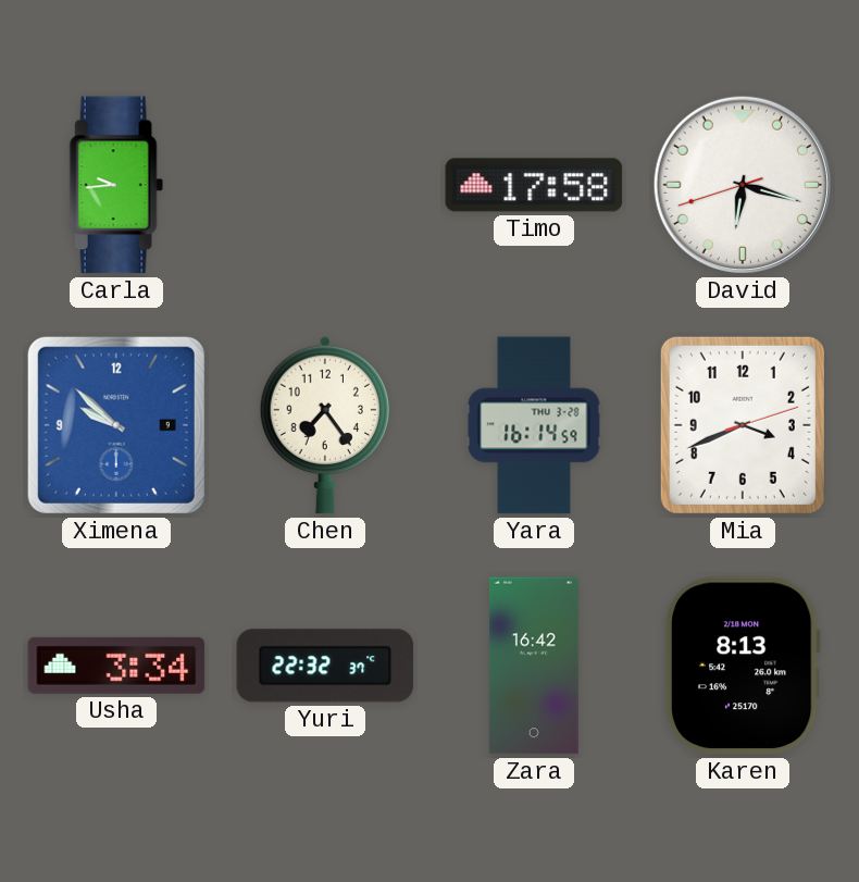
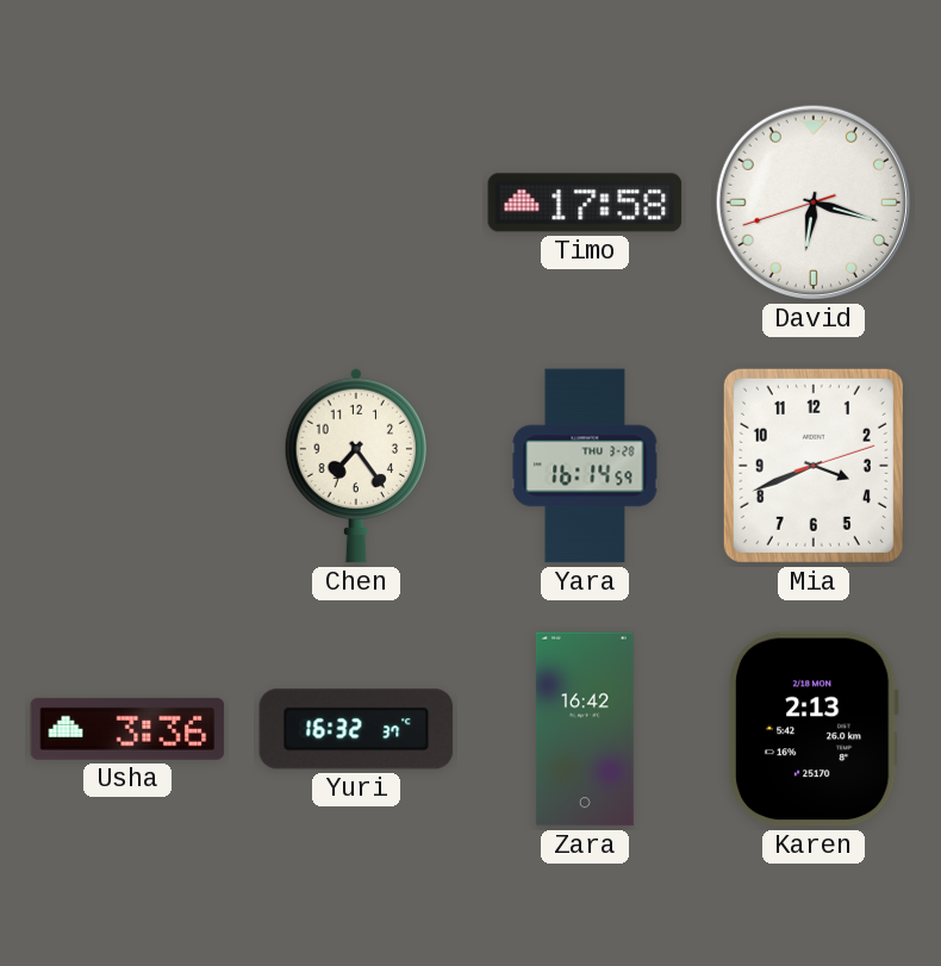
Carla: 9:44 -> none
Ximena: 9:52 -> none
Usha: 3:34 -> 3:36
Yuri: 22:32 -> 16:32
Karen: 8:13 -> 2:13
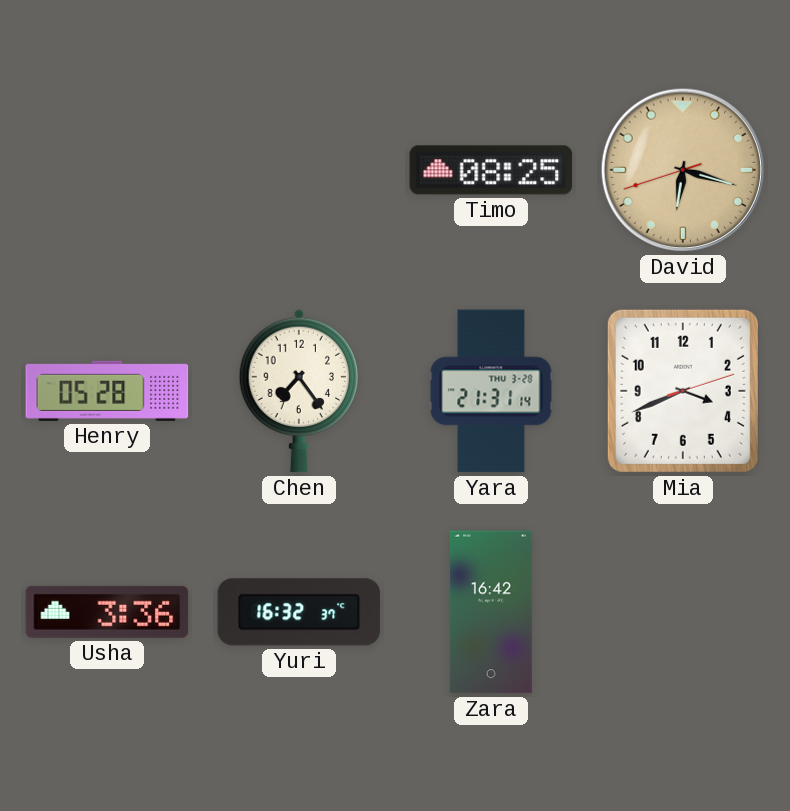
Timo: 17:58 -> 08:25
David dial: white -> champagne
Henry: none -> 05:28
Yara: 16:14 -> 21:31
Karen: 2:13 -> none
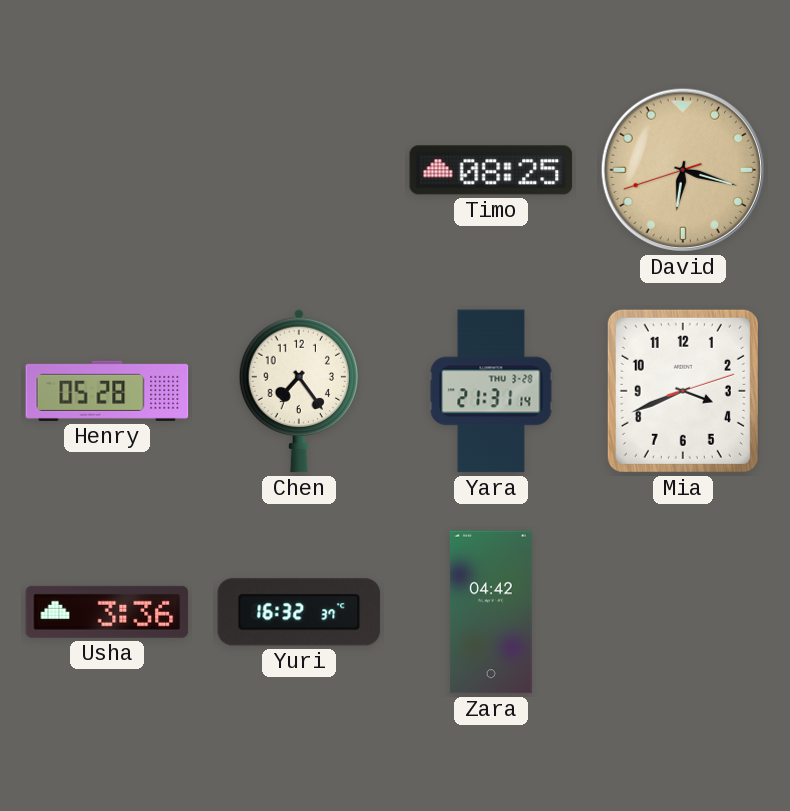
Zara: 16:42 -> 04:42
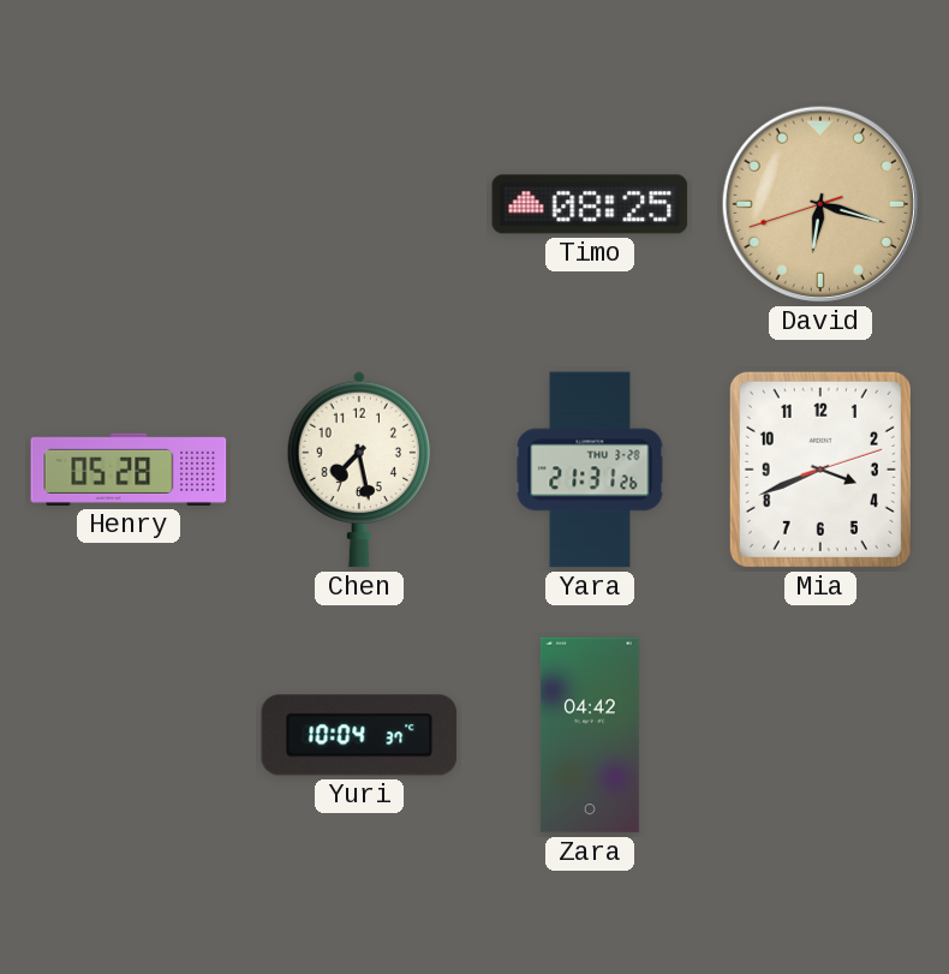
Chen: 7:24 -> 7:28
Yara: 21:31:14 -> 21:31:26
Usha: 3:36 -> none
Yuri: 16:32 -> 10:04
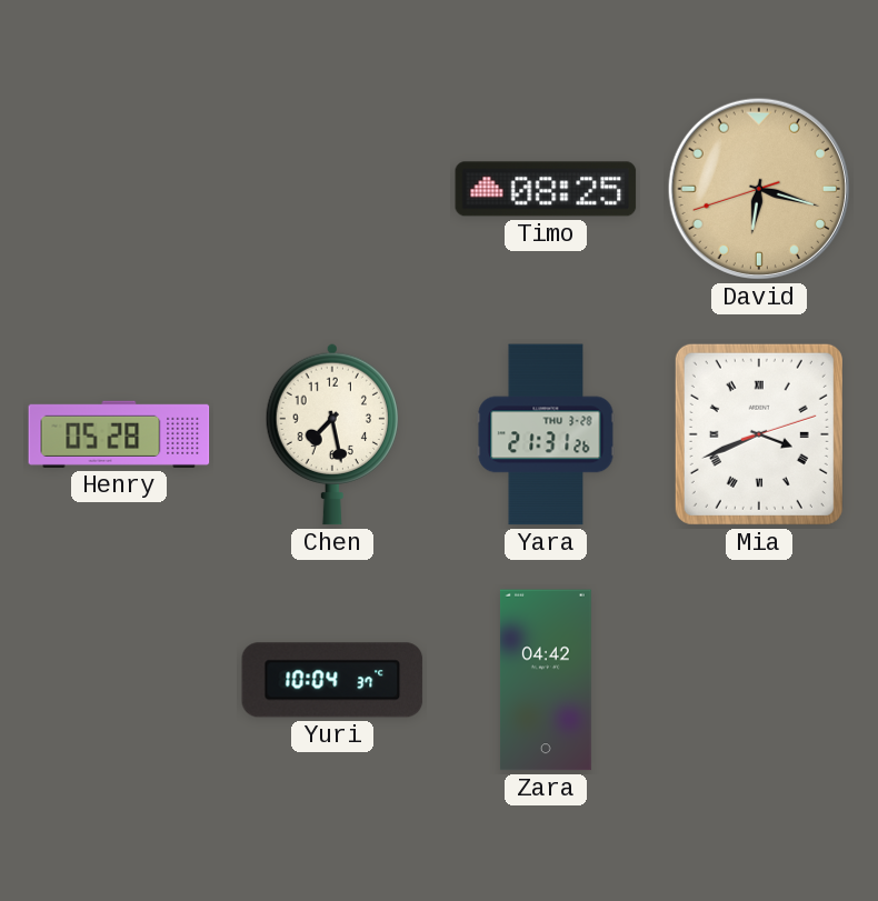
Mia numerals: Arabic -> Roman
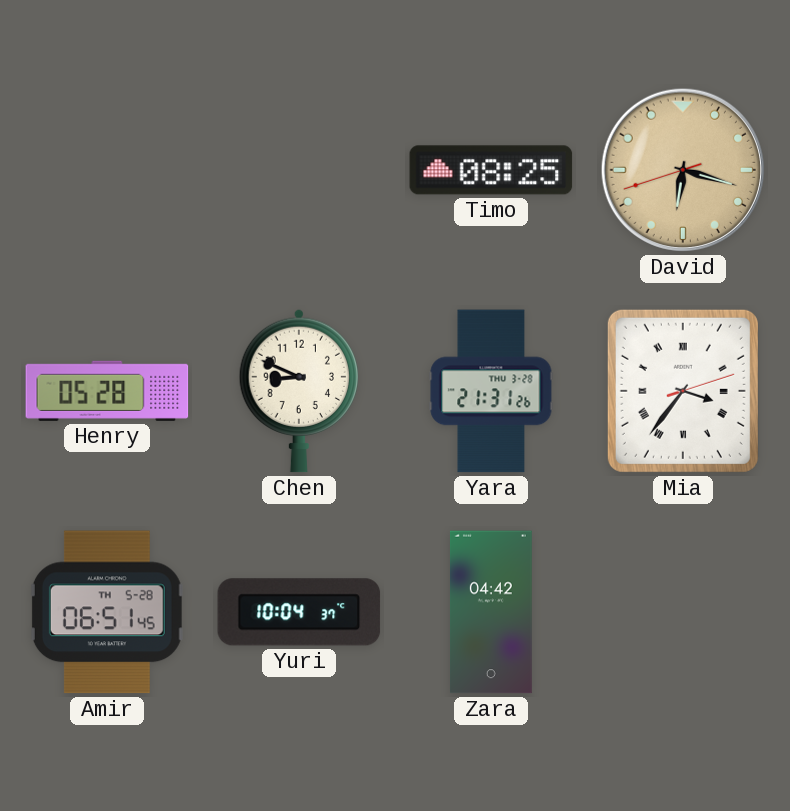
Chen: 7:28 -> 8:49
Mia: 3:41 -> 3:36
Amir: none -> 06:51
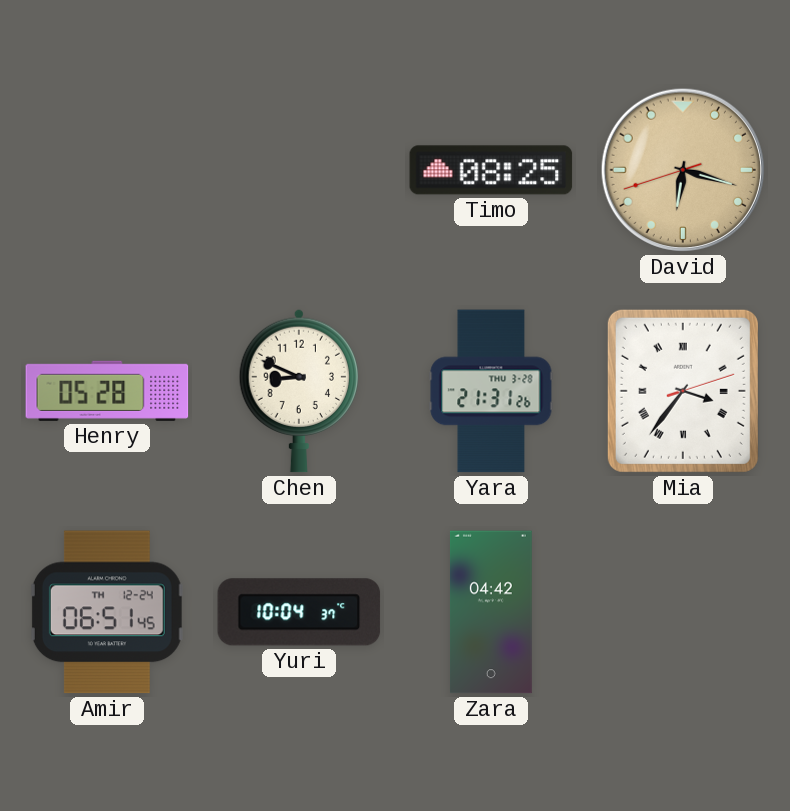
Amir date: TH 5-28 -> TH 12-24
